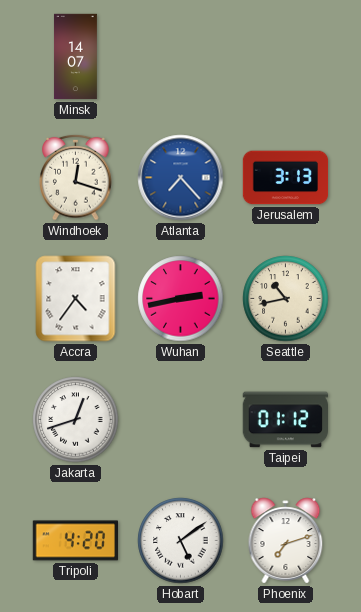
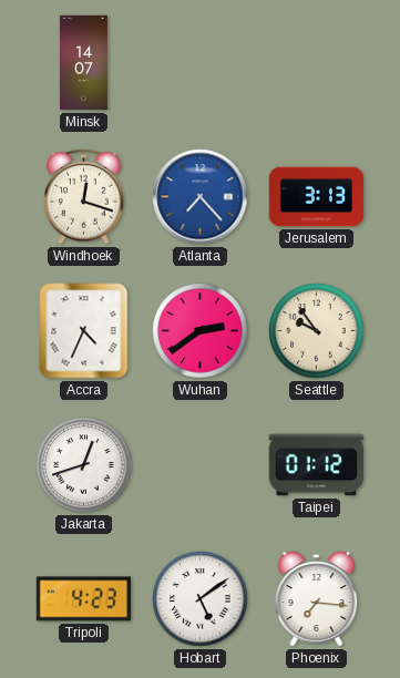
Accra: 4:36 -> 4:34
Wuhan: 2:43 -> 2:39
Seattle: 10:43 -> 9:54
Tripoli: 4:20 -> 4:23
Phoenix: 7:12 -> 7:16
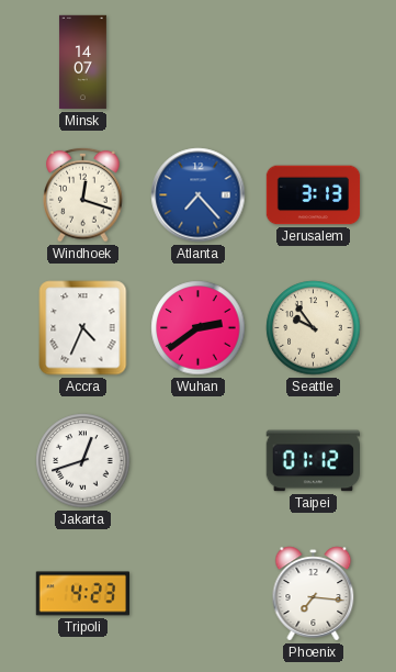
Hobart: 5:09 -> none
